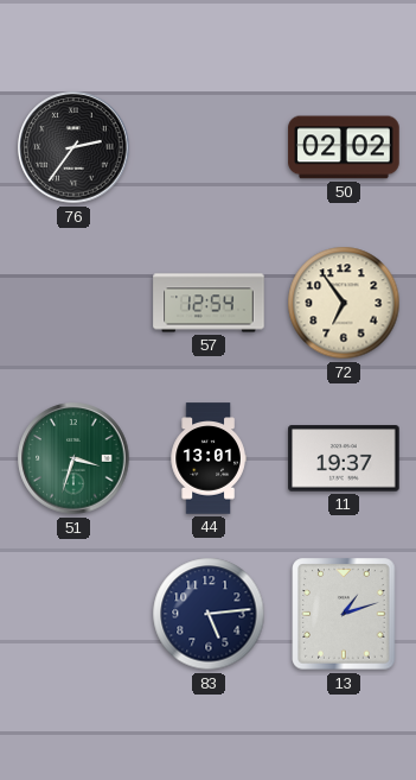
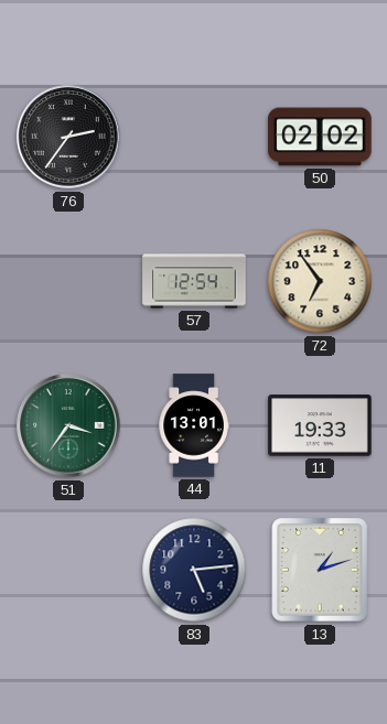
51: 3:33 -> 3:36
11: 19:37 -> 19:33
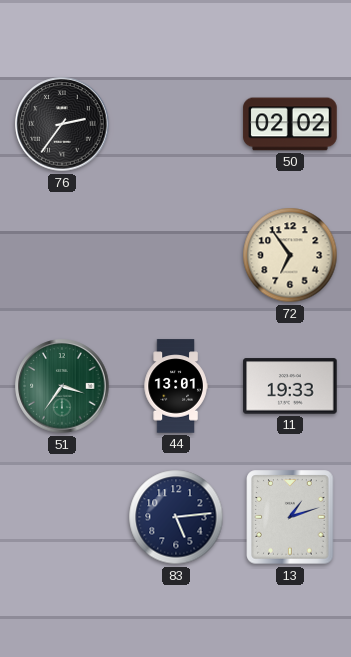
57: 12:54 -> none
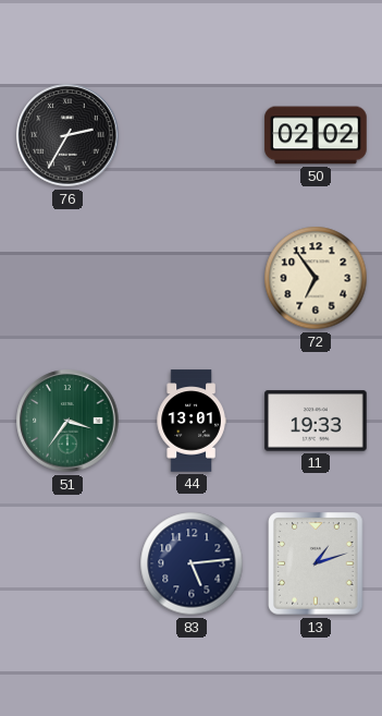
76: 2:36 -> 2:35
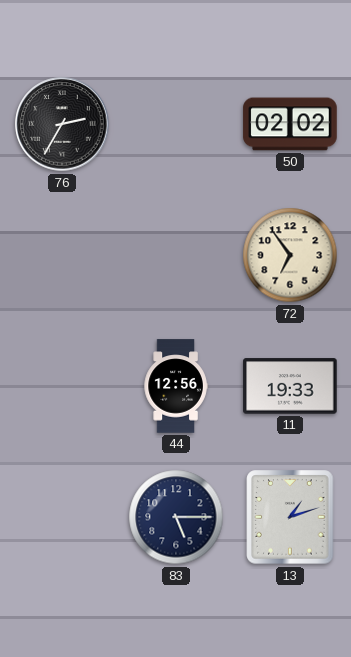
51: 3:36 -> none
44: 13:01 -> 12:56
83: 5:14 -> 5:15
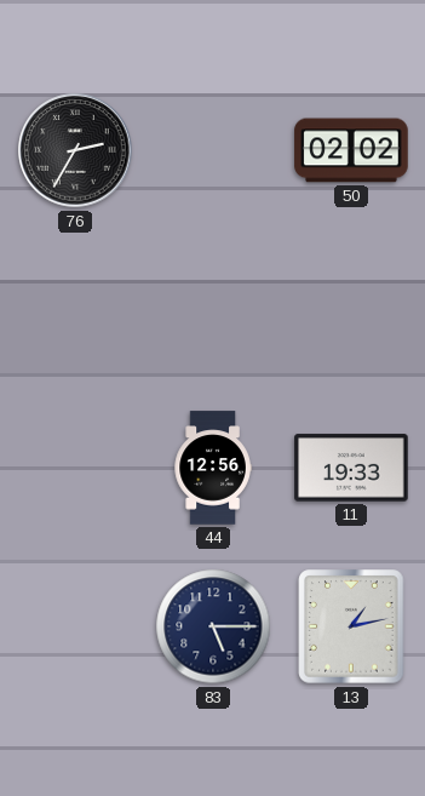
72: 6:54 -> none
13: 1:12 -> 1:13
